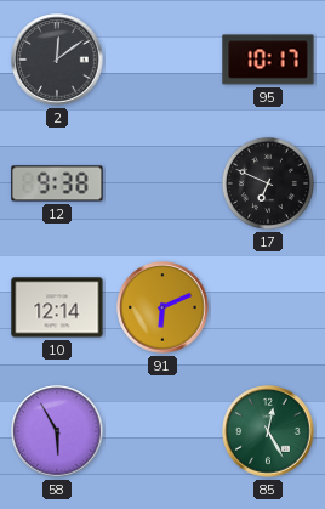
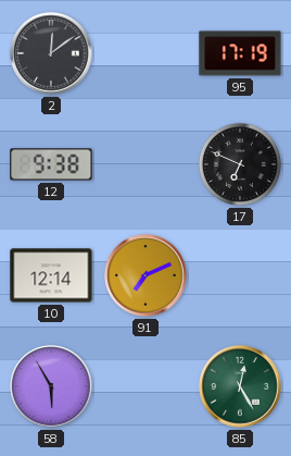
95: 10:17 -> 17:19
91: 6:11 -> 7:11
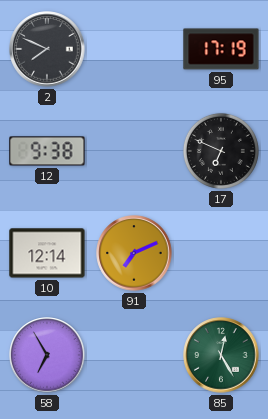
2: 12:09 -> 7:49
58: 5:55 -> 6:55
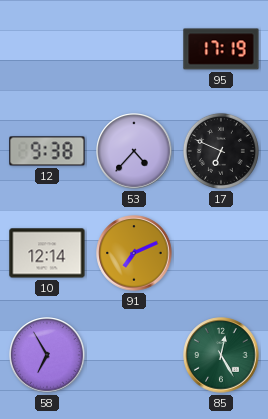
2: 7:49 -> none
53: none -> 4:37
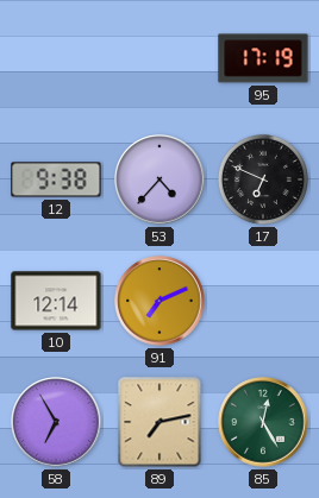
89: none -> 7:13
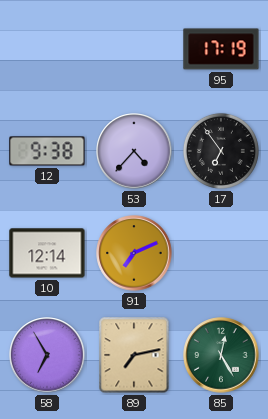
17: 6:49 -> 6:54
